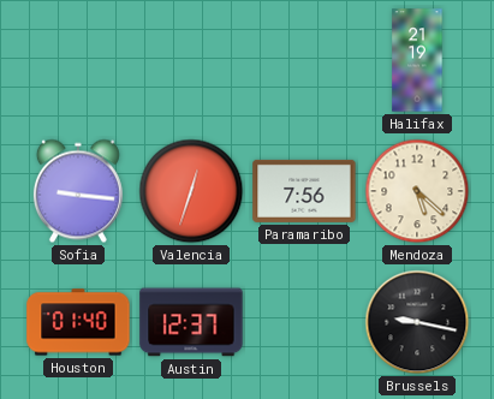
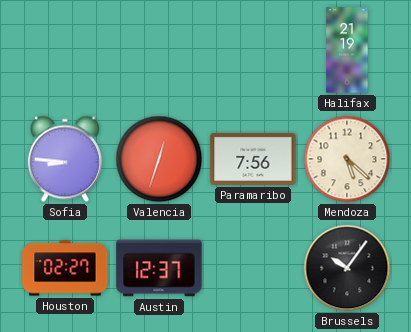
Sofia: 9:16 -> 8:46
Houston: 01:40 -> 02:27
Brussels: 9:17 -> 10:06
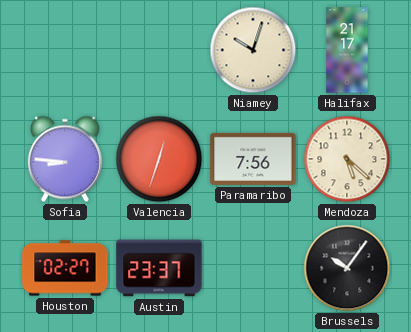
Niamey: none -> 10:03
Halifax: 21:19 -> 21:17
Austin: 12:37 -> 23:37
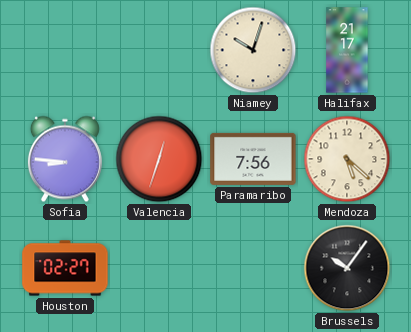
Austin: 23:37 -> none
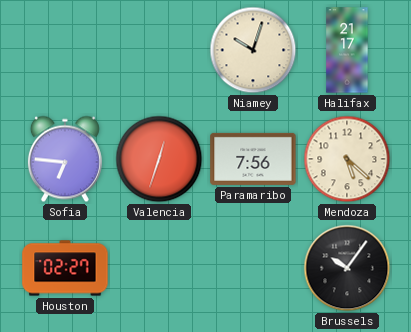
Sofia: 8:46 -> 6:46
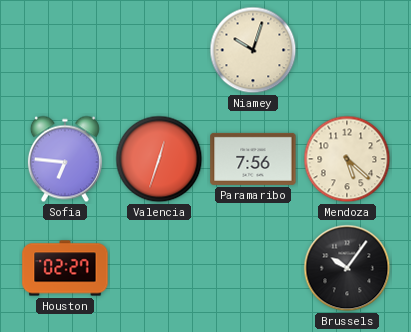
Halifax: 21:17 -> none
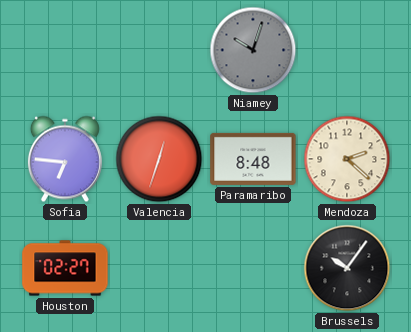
Niamey dial: cream -> grey
Paramaribo: 7:56 -> 8:48
Mendoza: 5:22 -> 2:22
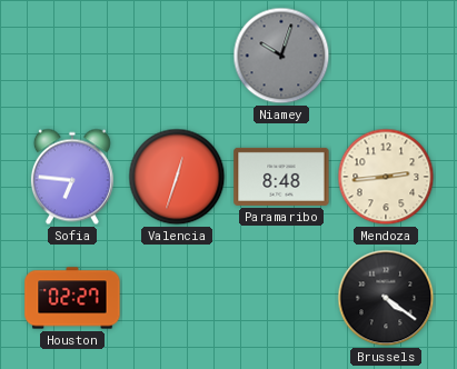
Mendoza: 2:22 -> 2:44
Brussels: 10:06 -> 4:21
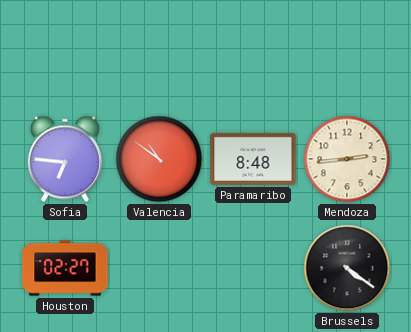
Niamey: 10:03 -> none
Valencia: 12:33 -> 10:51
